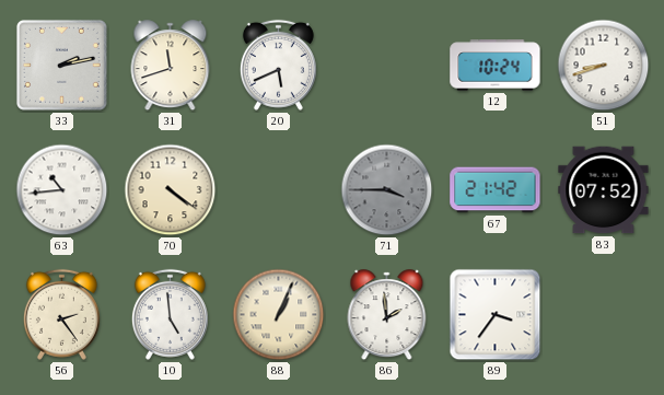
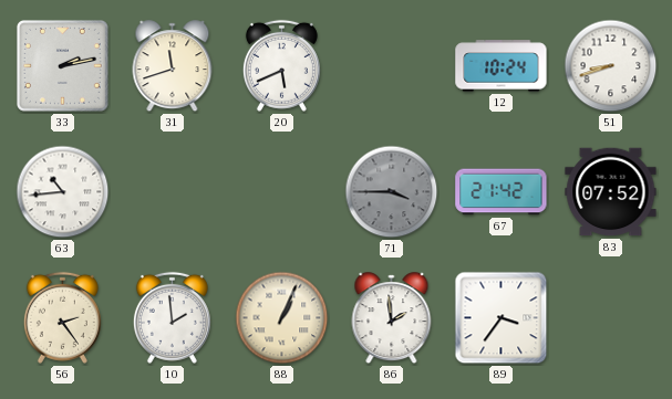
70: 4:21 -> none
10: 4:59 -> 1:59
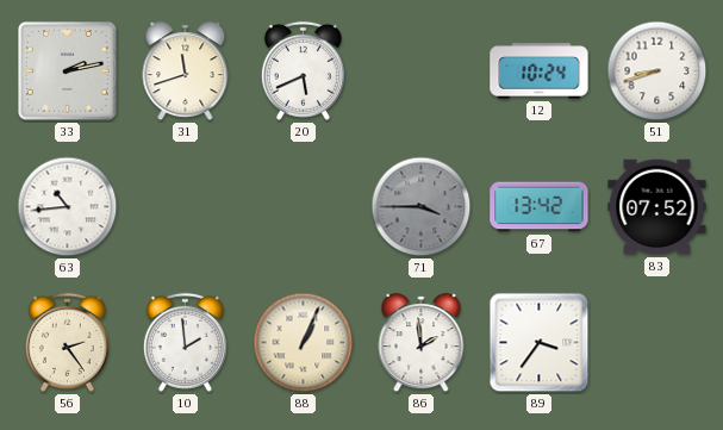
67: 21:42 -> 13:42
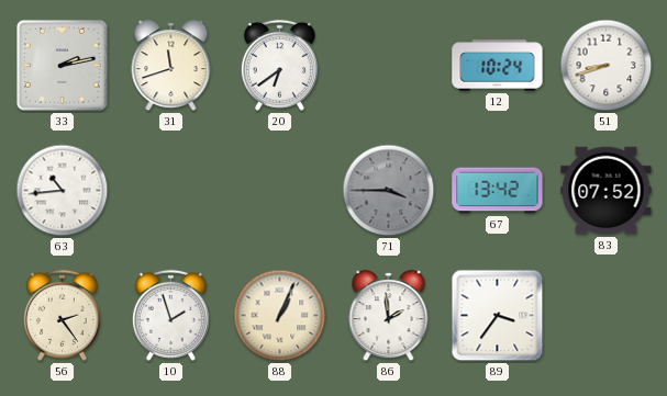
20: 5:41 -> 6:39
10: 1:59 -> 1:57
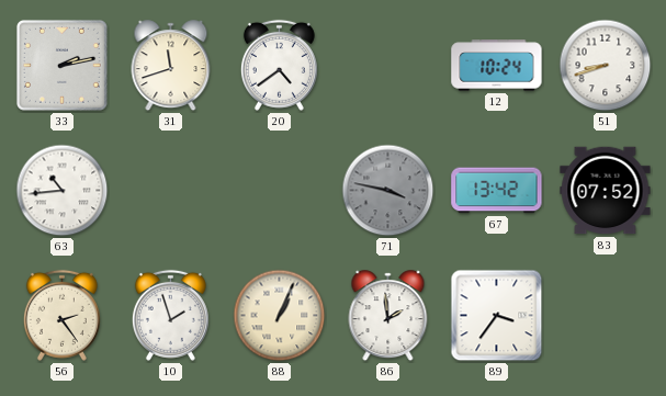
20: 6:39 -> 4:39
71: 3:45 -> 3:47
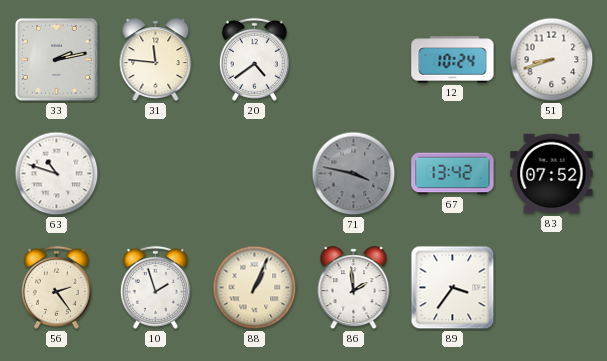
31: 11:42 -> 11:46
63: 10:44 -> 10:48
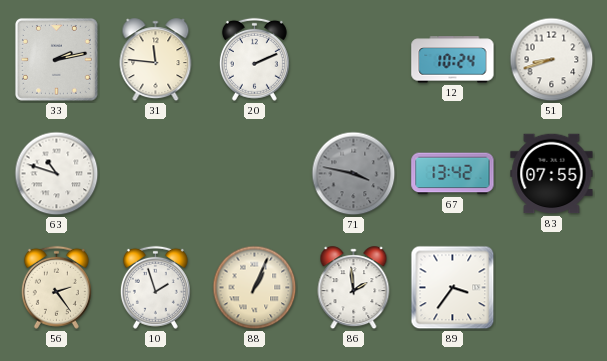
20: 4:39 -> 2:11
83: 07:52 -> 07:55
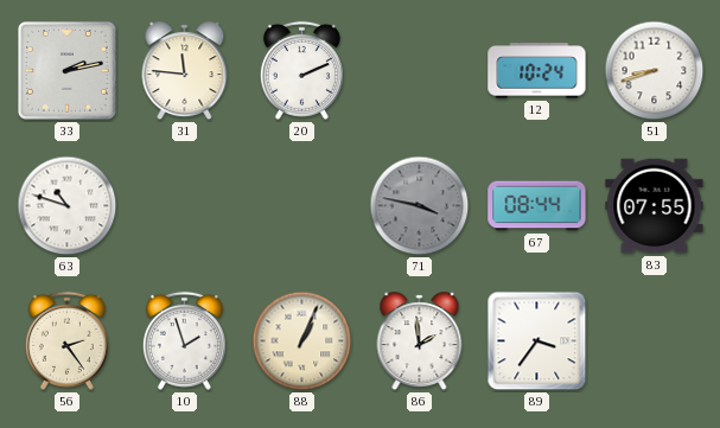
67: 13:42 -> 08:44
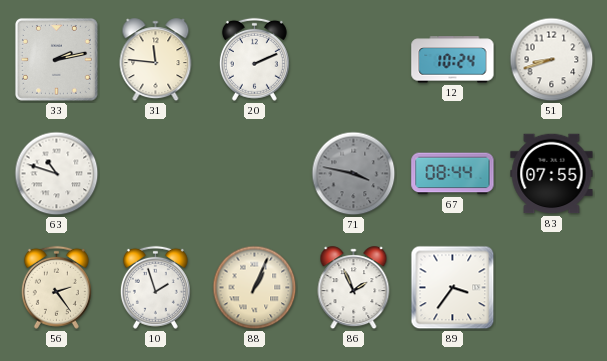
86: 1:59 -> 1:56
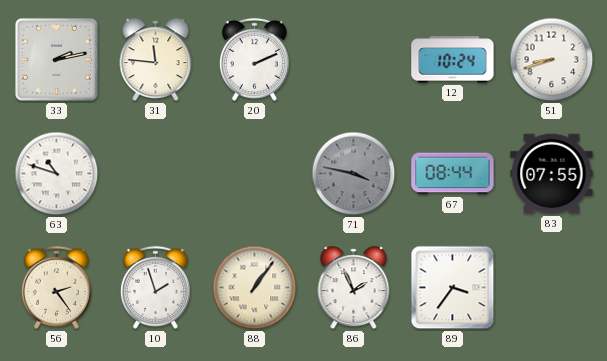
88: 1:04 -> 1:06
